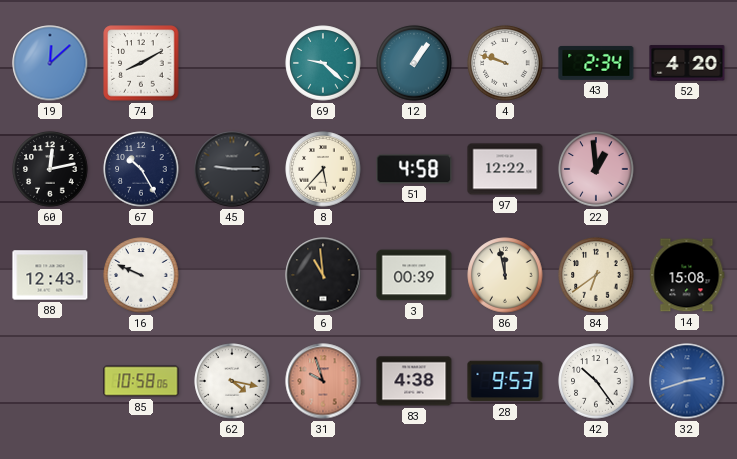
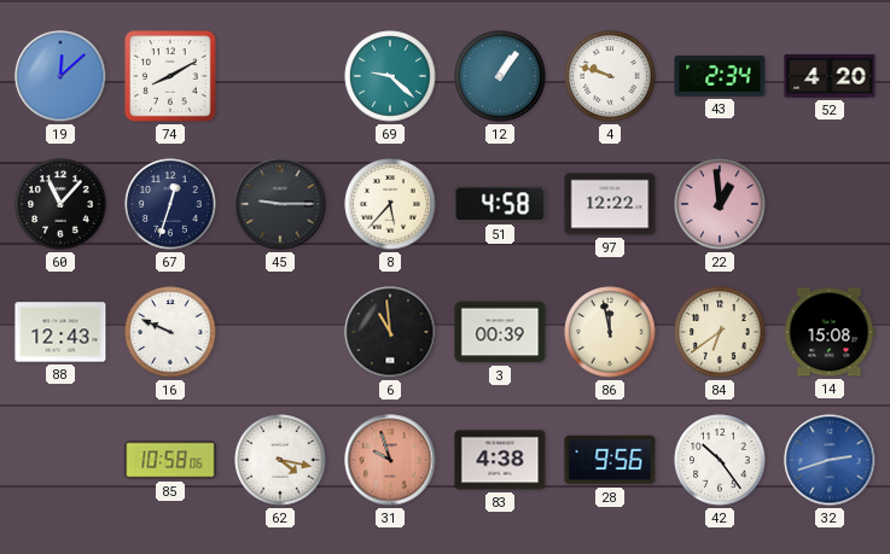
60: 12:13 -> 11:07
67: 10:25 -> 12:33
28: 9:53 -> 9:56
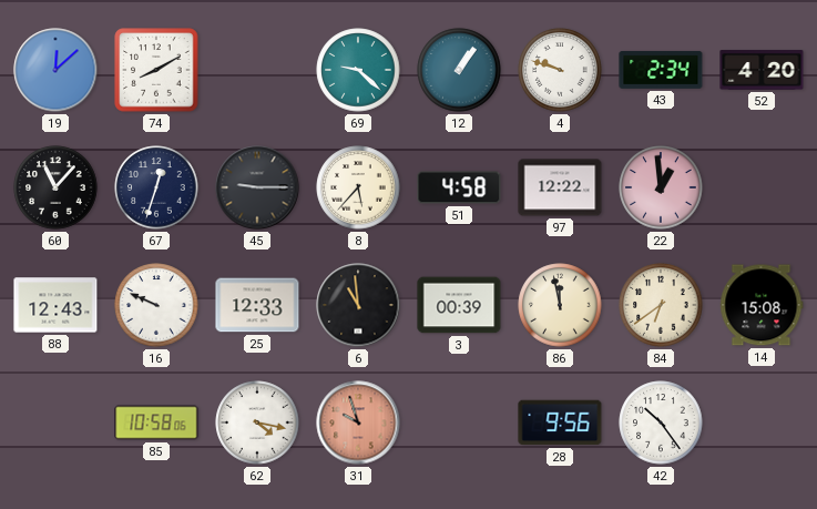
25: none -> 12:33
83: 4:38 -> none
32: 2:42 -> none
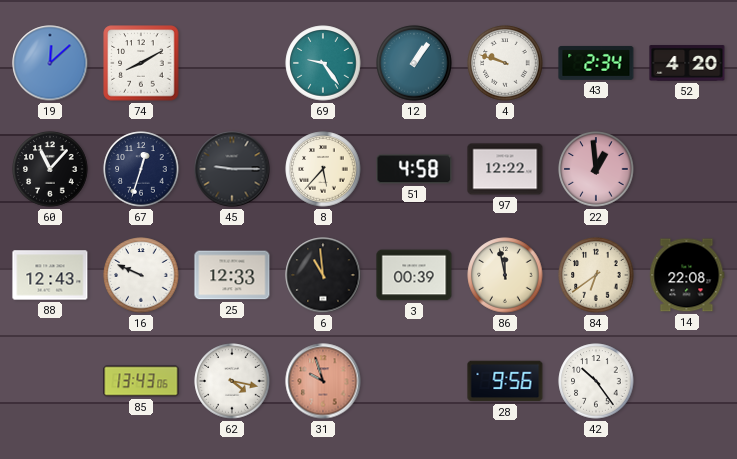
69: 9:22 -> 9:24
14: 15:08 -> 22:08
85: 10:58 -> 13:43
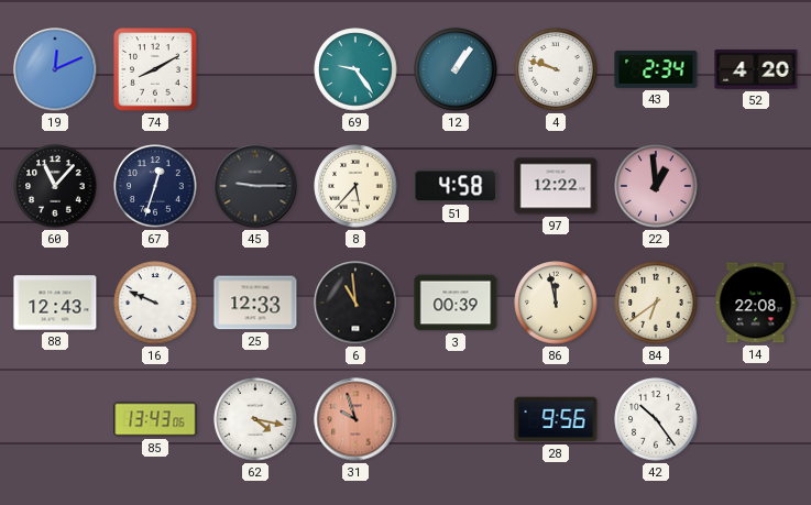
19: 12:08 -> 12:11
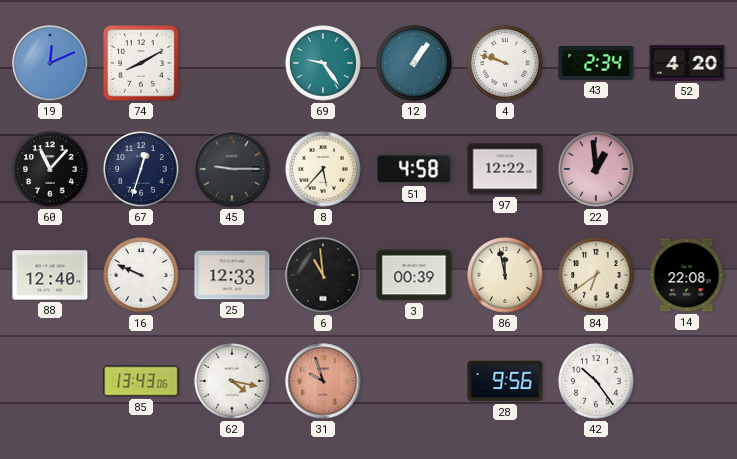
88: 12:43 -> 12:40
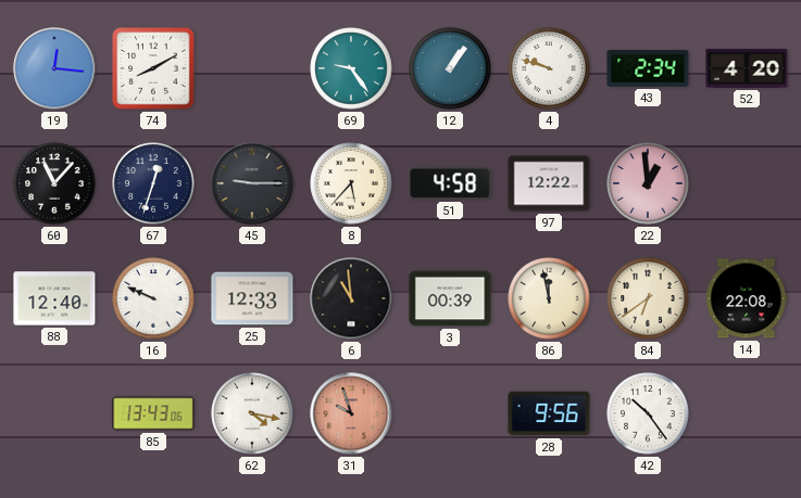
19: 12:11 -> 12:16
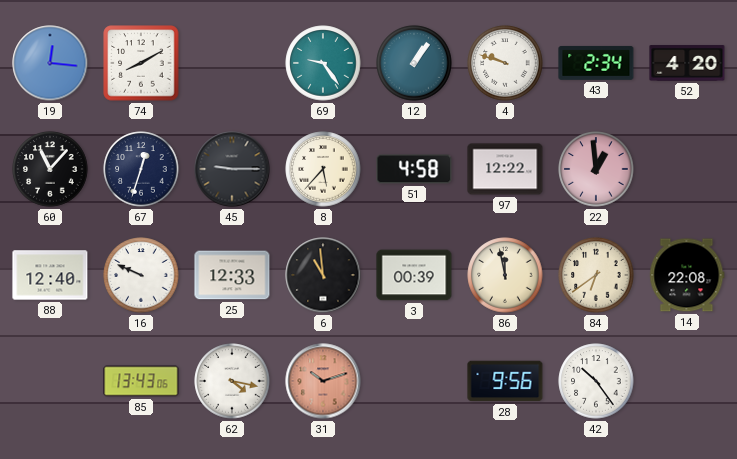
31: 9:57 -> 10:12
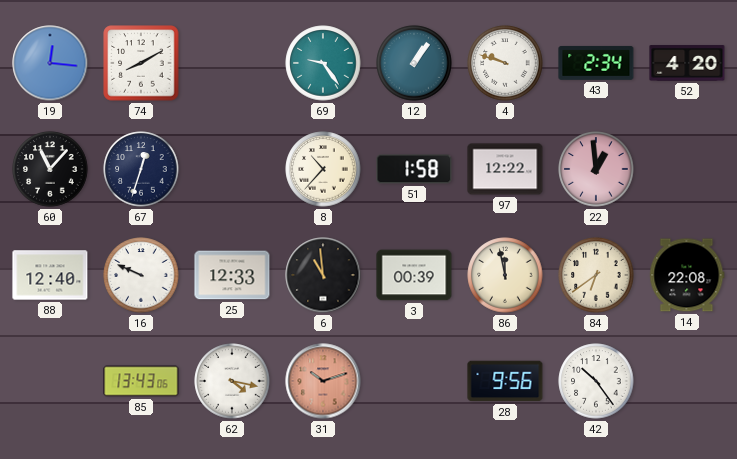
45: 9:15 -> none
8: 5:37 -> 10:37
51: 4:58 -> 1:58
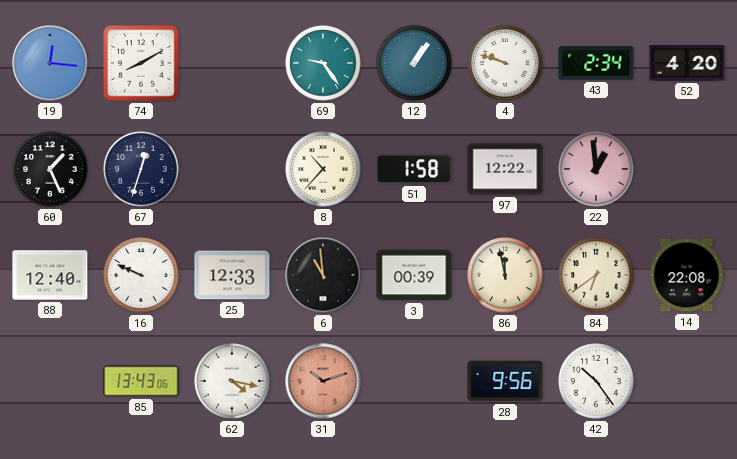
60: 11:07 -> 1:26
